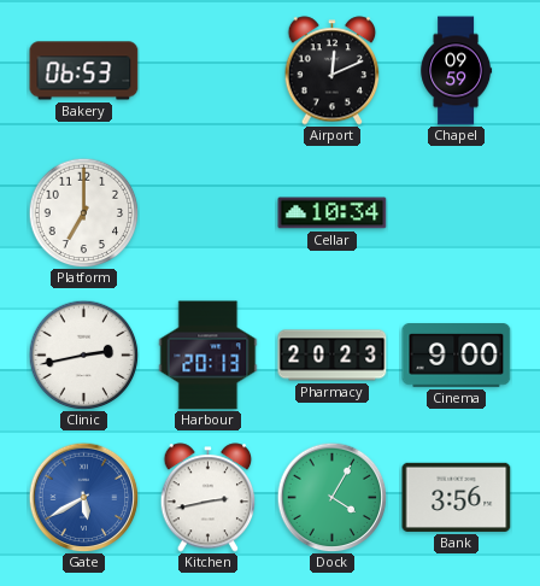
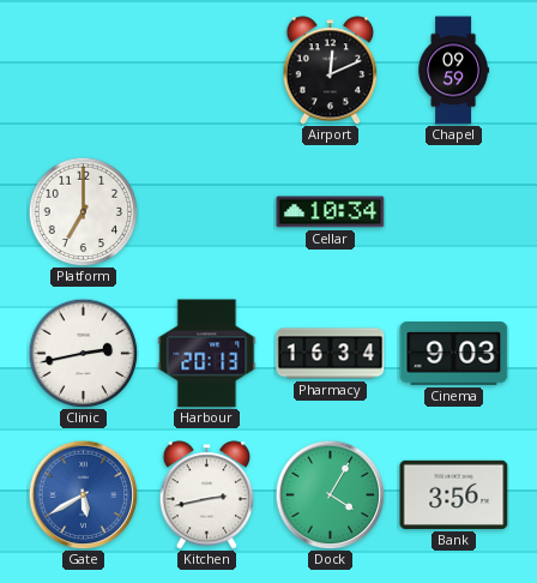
Bakery: 06:53 -> none
Pharmacy: 20:23 -> 16:34
Cinema: 9:00 -> 9:03
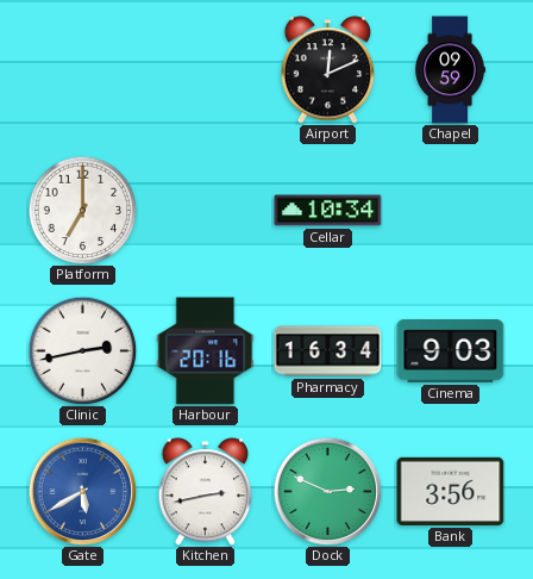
Harbour: 20:13 -> 20:16
Dock: 4:05 -> 2:49
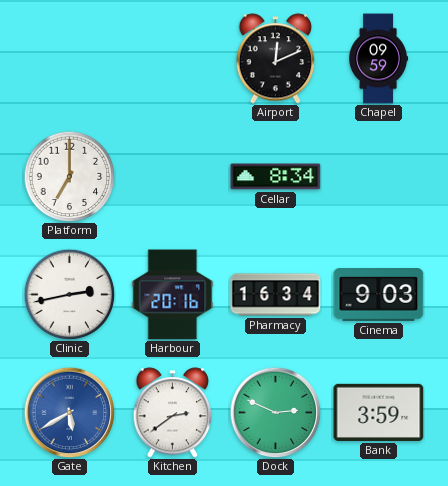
Cellar: 10:34 -> 8:34
Kitchen: 2:43 -> 2:39
Bank: 3:56 -> 3:59
